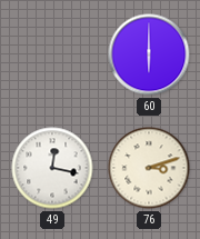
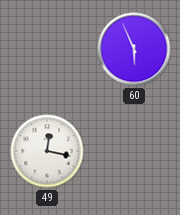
60: 6:00 -> 5:56
76: 3:12 -> none
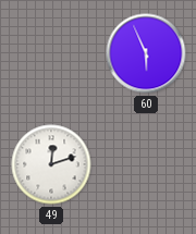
49: 12:17 -> 12:12
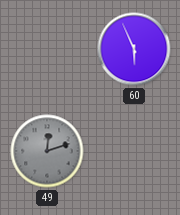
49 dial: white -> grey
